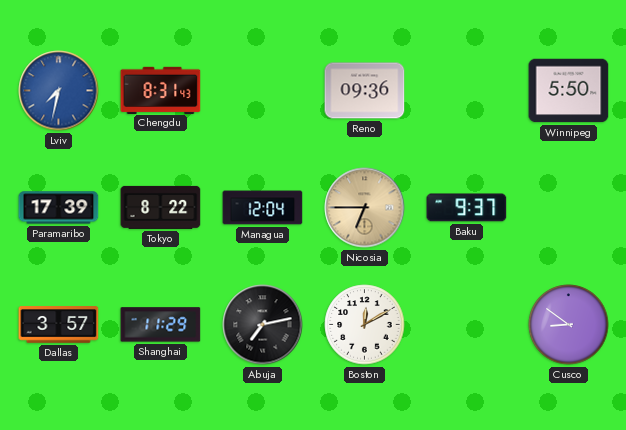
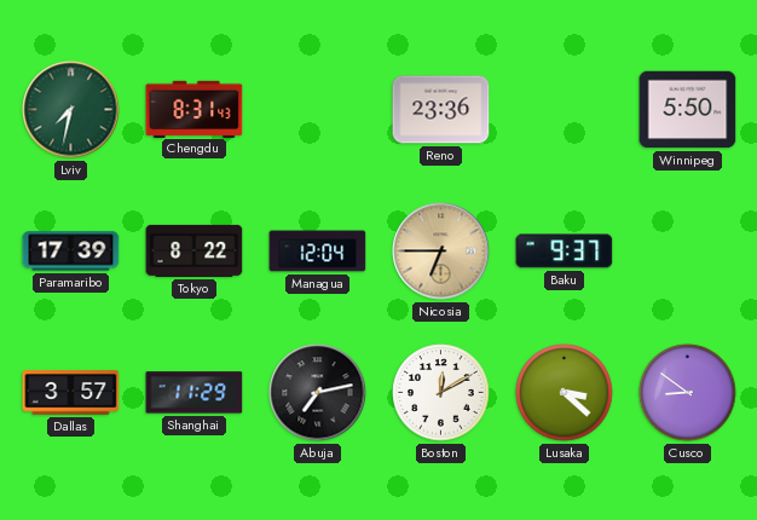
Lviv dial: blue -> green
Reno: 09:36 -> 23:36
Lusaka: none -> 3:22
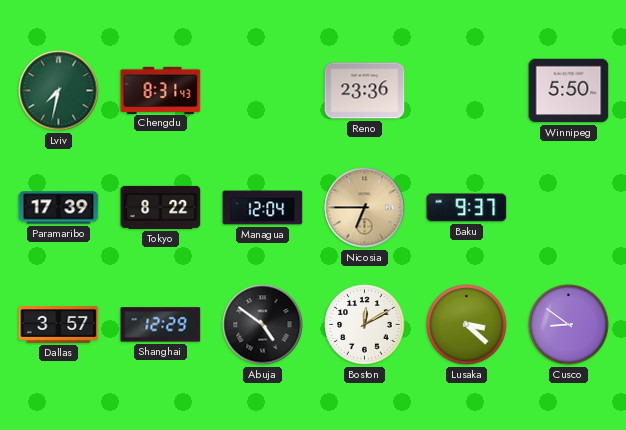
Shanghai: 11:29 -> 12:29
Abuja: 7:13 -> 4:51
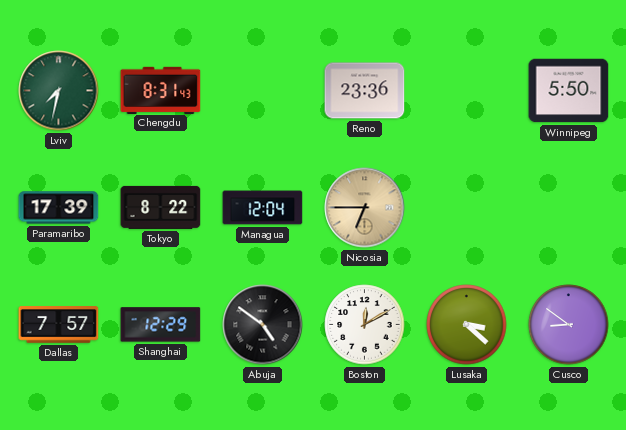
Baku: 9:37 -> none
Dallas: 3:57 -> 7:57
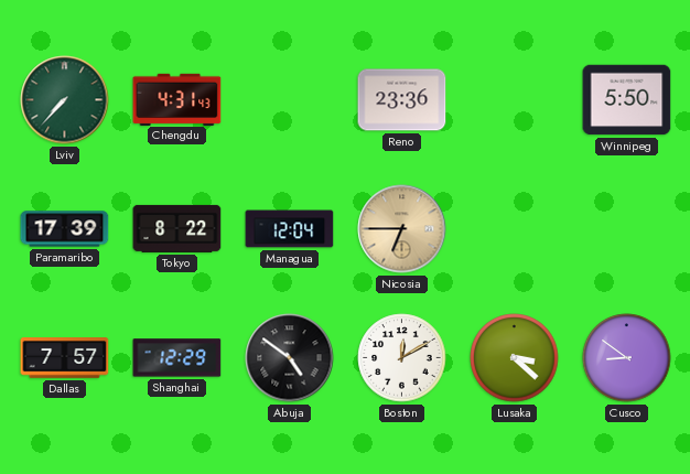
Lviv: 7:32 -> 7:37
Chengdu: 8:31 -> 4:31
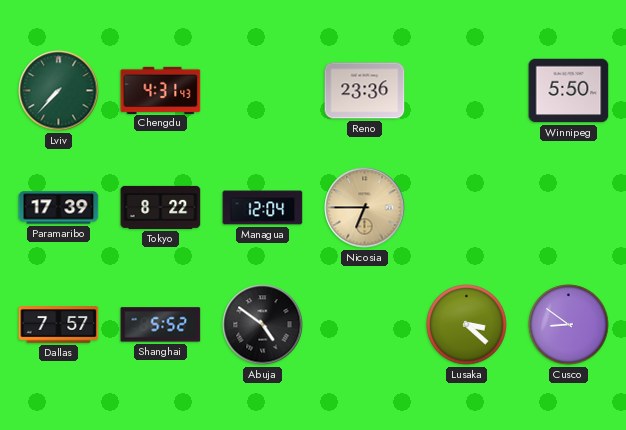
Shanghai: 12:29 -> 5:52
Boston: 12:10 -> none
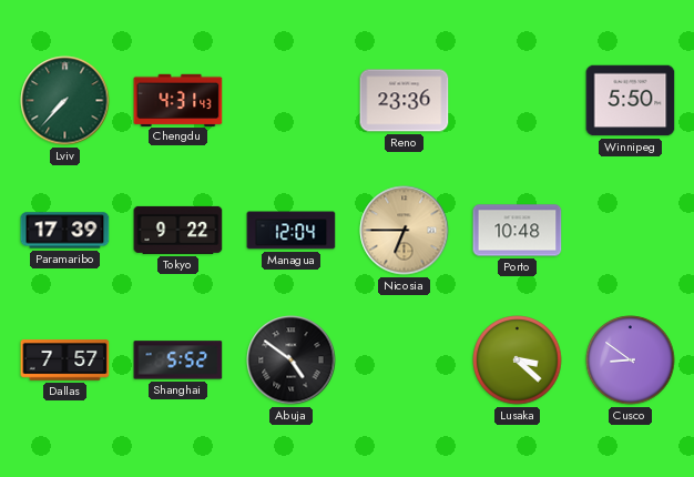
Tokyo: 8:22 -> 9:22
Porto: none -> 10:48
